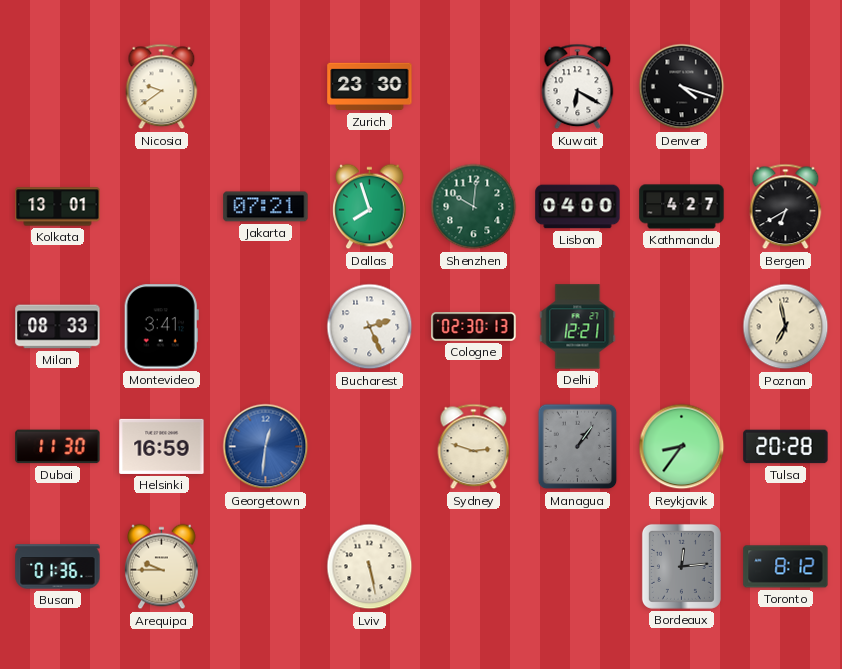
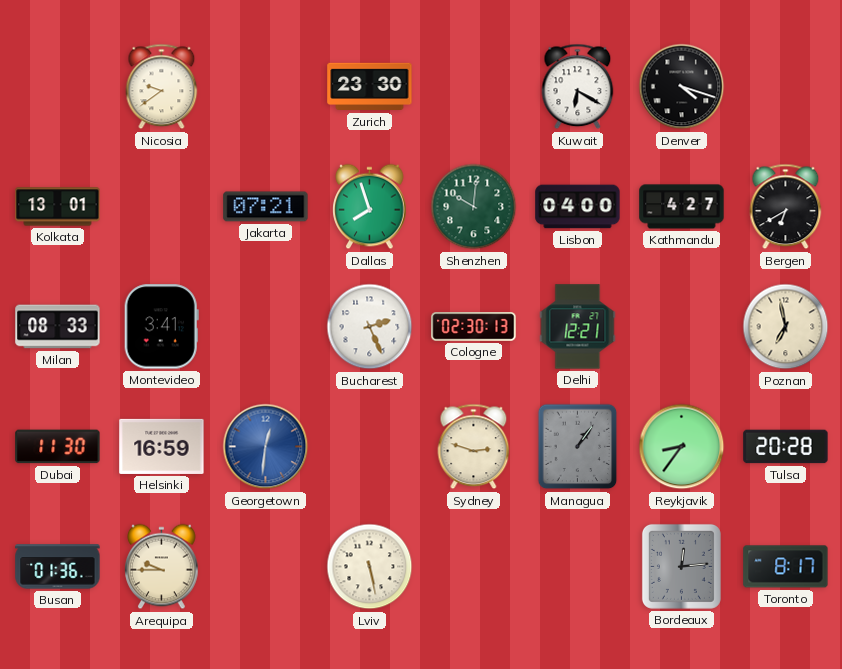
Toronto: 8:12 -> 8:17
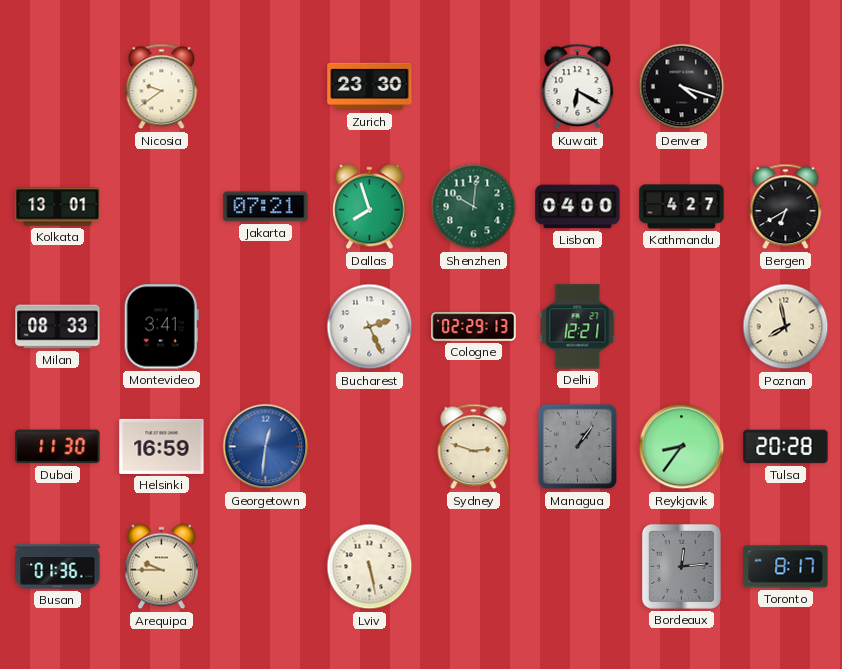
Cologne: 02:30 -> 02:29
Poznan: 6:58 -> 7:58
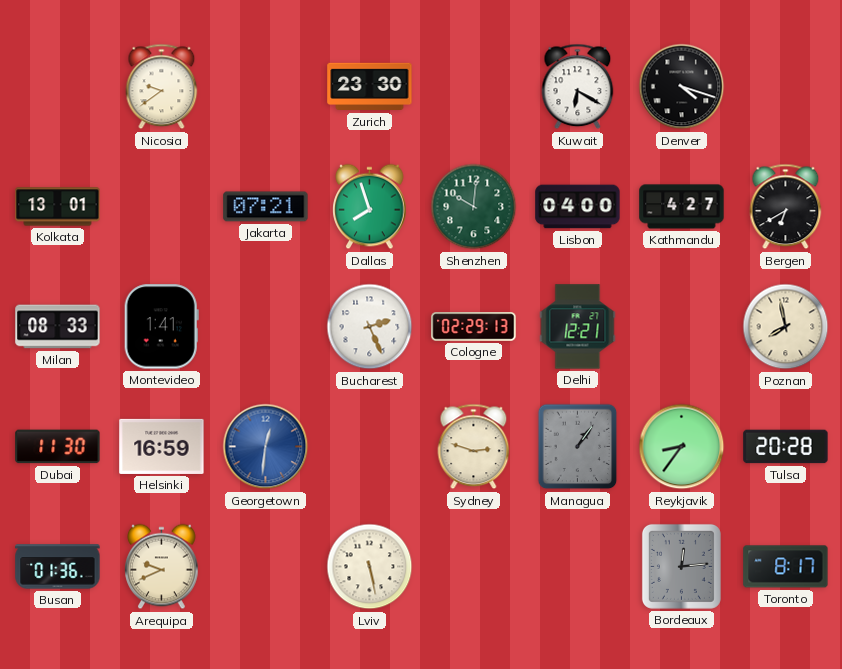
Montevideo: 3:41 -> 1:41
Arequipa: 9:45 -> 9:41
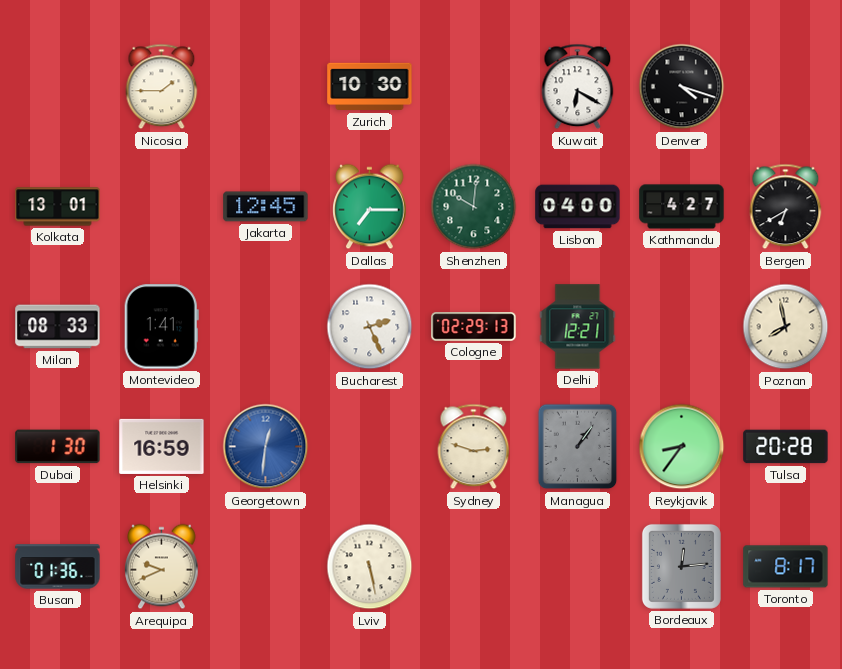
Nicosia: 9:39 -> 1:45
Zurich: 23:30 -> 10:30
Jakarta: 07:21 -> 12:45
Dallas: 7:57 -> 7:15
Dubai: 11:30 -> 1:30
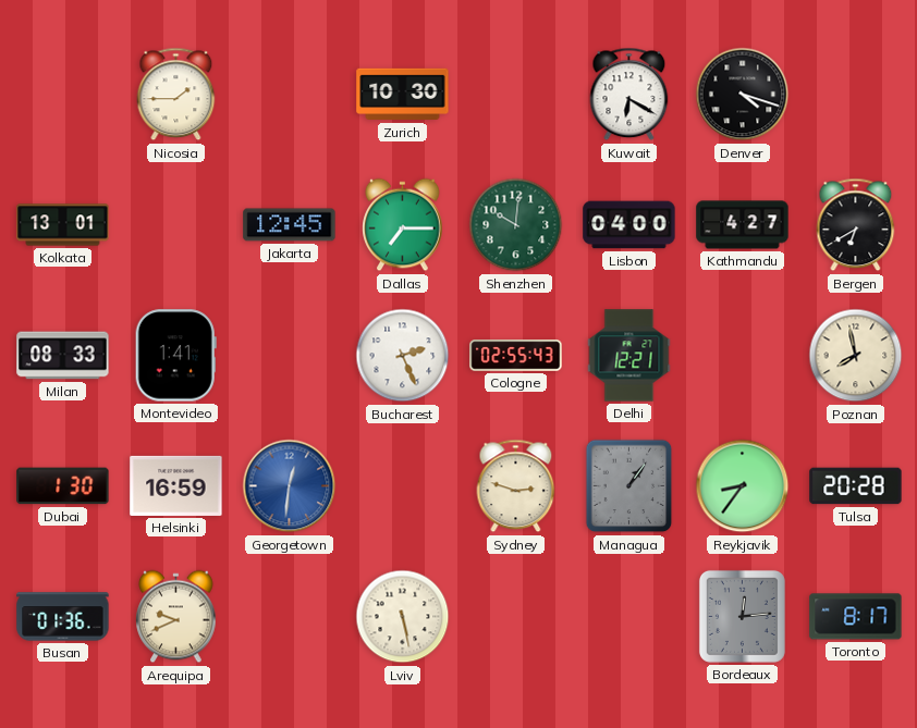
Cologne: 02:29 -> 02:55
